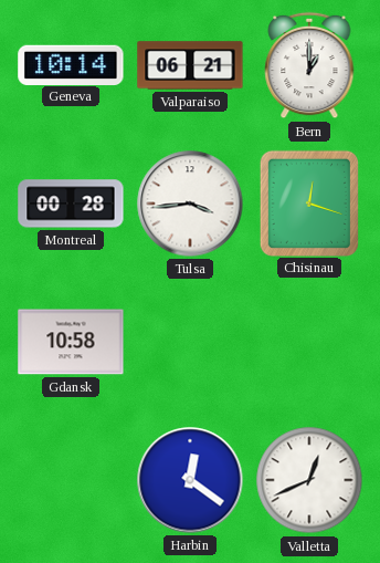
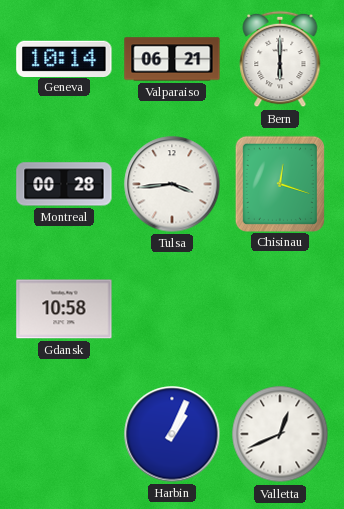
Bern: 1:00 -> 6:00
Harbin: 12:21 -> 1:04
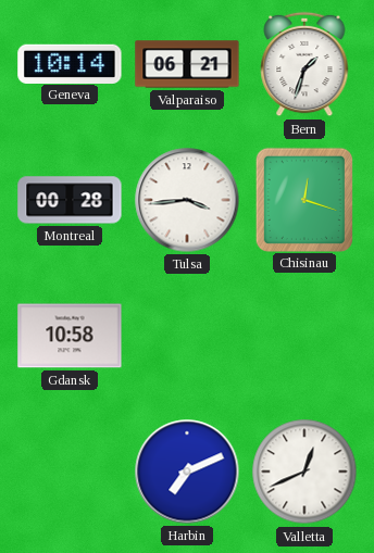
Bern: 6:00 -> 1:33
Harbin: 1:04 -> 7:11
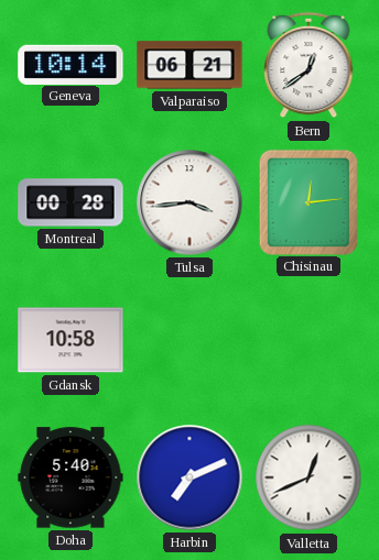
Bern: 1:33 -> 12:39
Chisinau: 12:18 -> 12:14
Doha: none -> 5:40
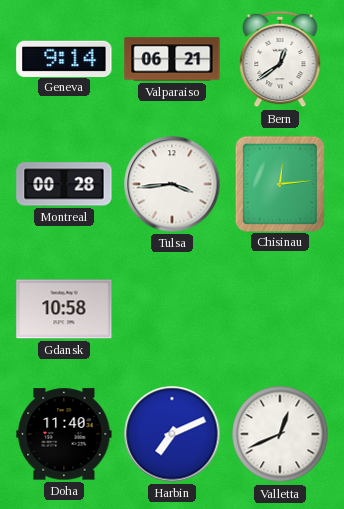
Geneva: 10:14 -> 9:14
Doha: 5:40 -> 11:40
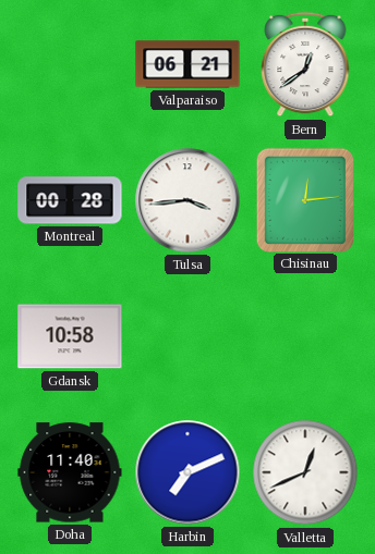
Geneva: 9:14 -> none
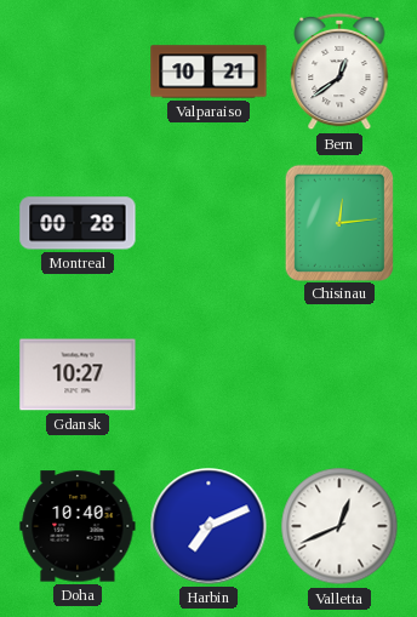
Valparaiso: 06:21 -> 10:21
Tulsa: 3:44 -> none
Gdansk: 10:58 -> 10:27
Doha: 11:40 -> 10:40
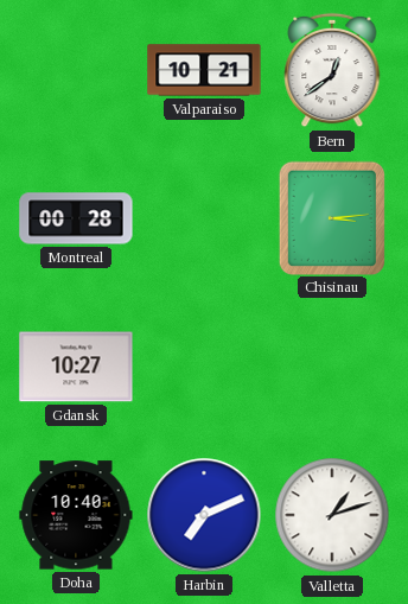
Chisinau: 12:14 -> 3:14
Valletta: 12:41 -> 1:12
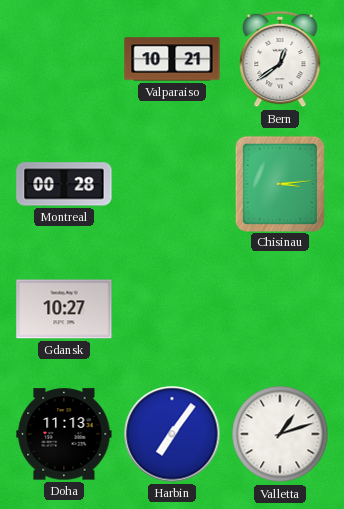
Doha: 10:40 -> 11:13
Harbin: 7:11 -> 7:06
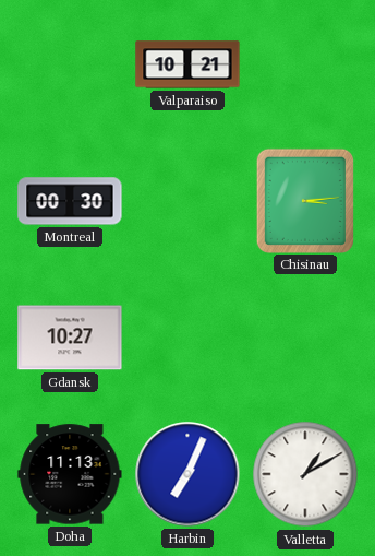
Bern: 12:39 -> none
Montreal: 00:28 -> 00:30
Harbin: 7:06 -> 7:04
Valletta: 1:12 -> 1:10
